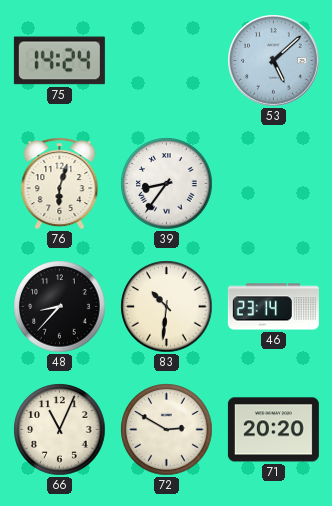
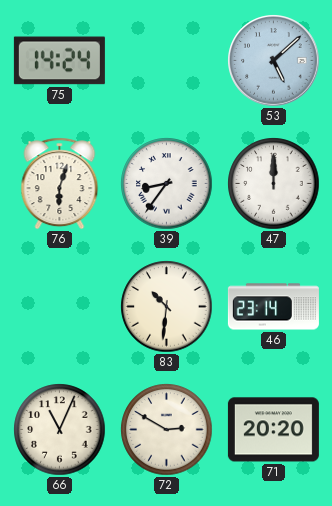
47: none -> 12:00
48: 8:37 -> none
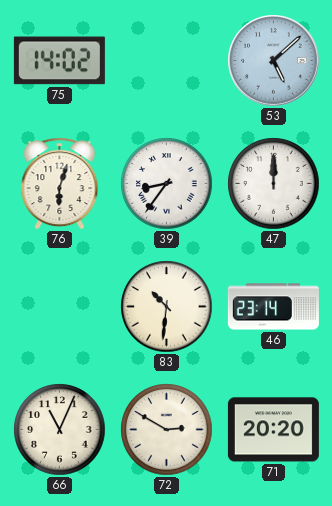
75: 14:24 -> 14:02
